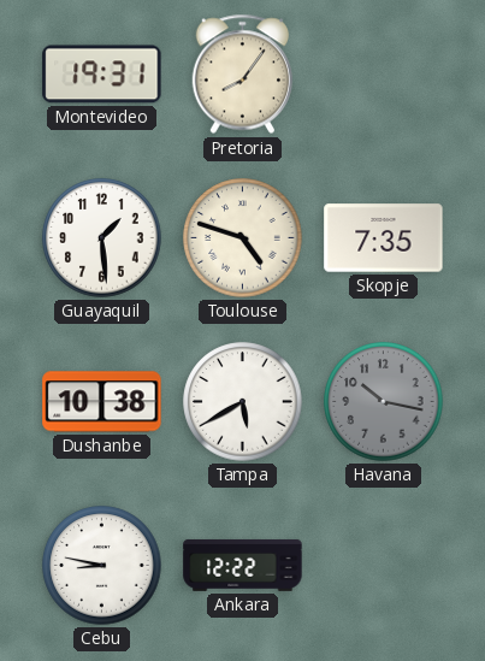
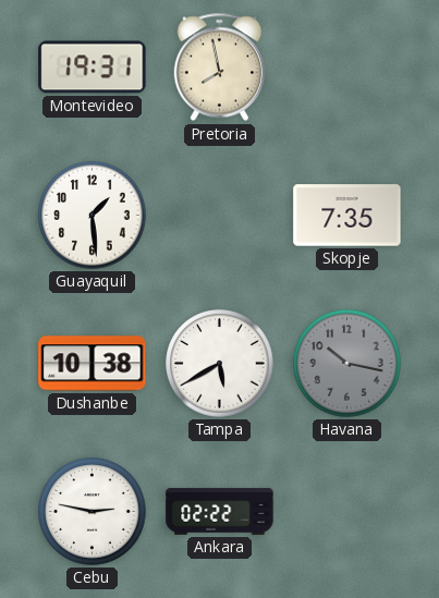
Pretoria: 8:06 -> 7:58
Toulouse: 4:48 -> none
Cebu: 8:47 -> 2:47
Ankara: 12:22 -> 02:22
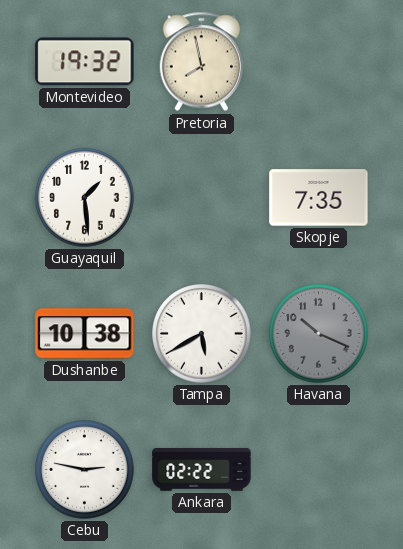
Montevideo: 19:31 -> 19:32
Havana: 10:17 -> 10:19
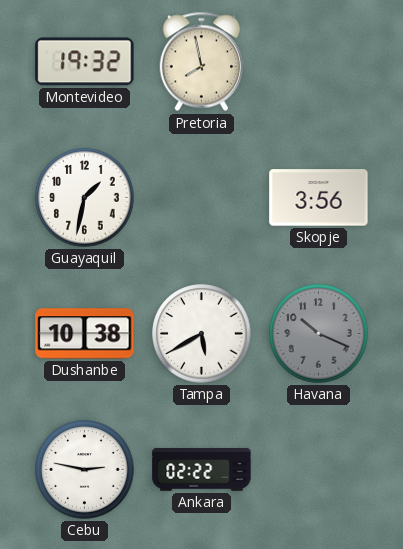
Guayaquil: 1:29 -> 1:32
Skopje: 7:35 -> 3:56
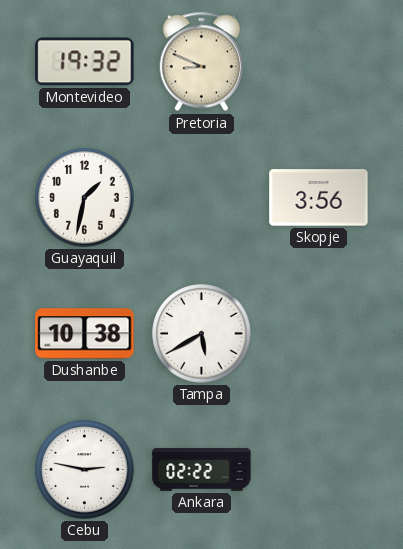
Pretoria: 7:58 -> 8:49
Havana: 10:19 -> none
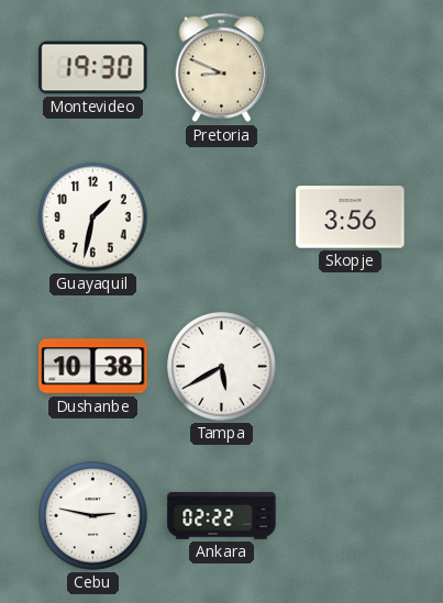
Montevideo: 19:32 -> 19:30
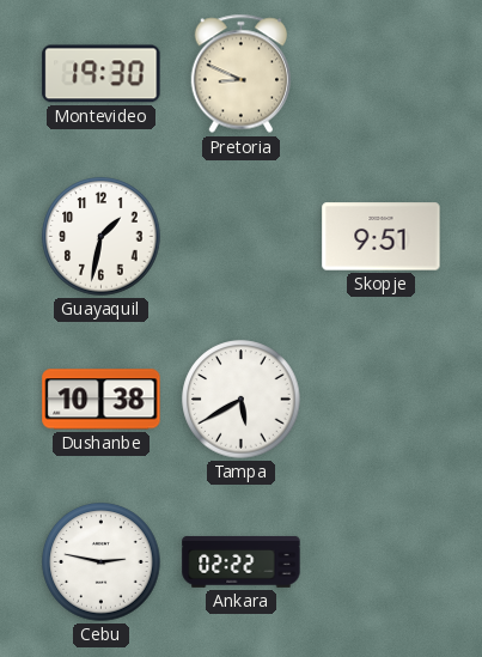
Skopje: 3:56 -> 9:51
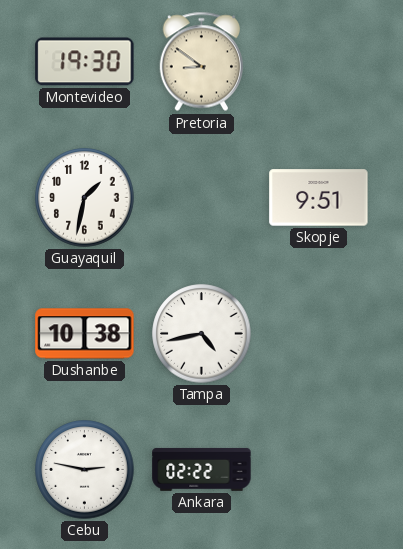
Pretoria: 8:49 -> 8:51
Tampa: 5:40 -> 4:43
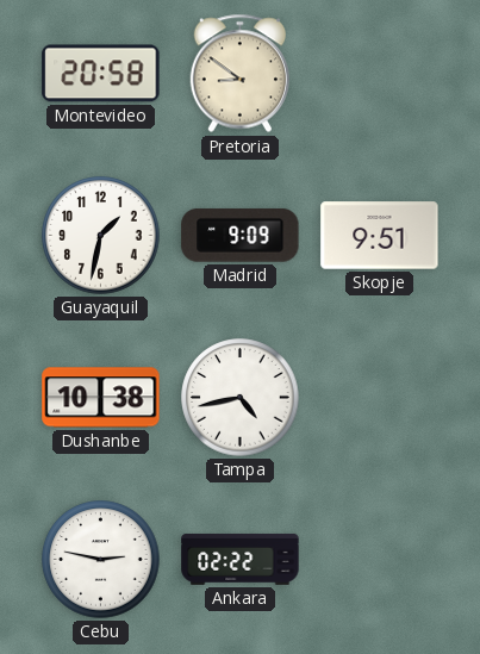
Montevideo: 19:30 -> 20:58
Madrid: none -> 9:09
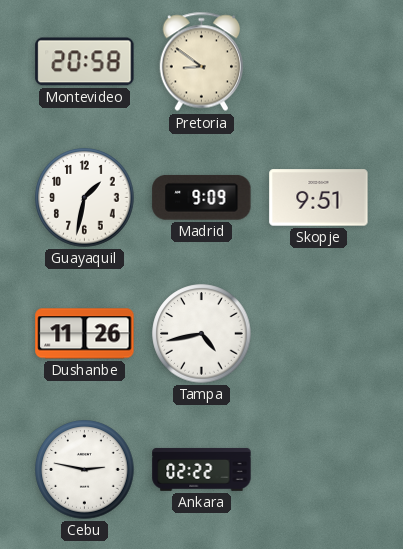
Dushanbe: 10:38 -> 11:26
